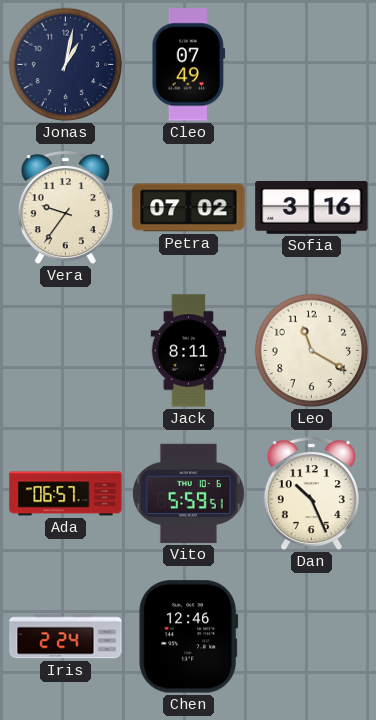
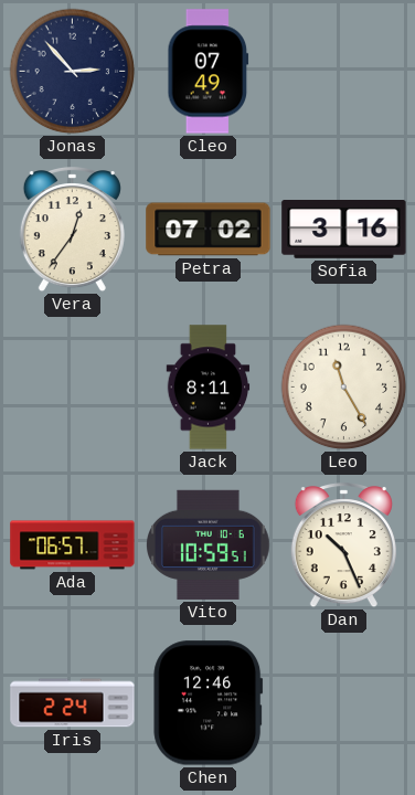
Jonas: 1:02 -> 2:53
Vera: 9:36 -> 12:36
Leo: 11:20 -> 11:25
Vito: 5:59 -> 10:59
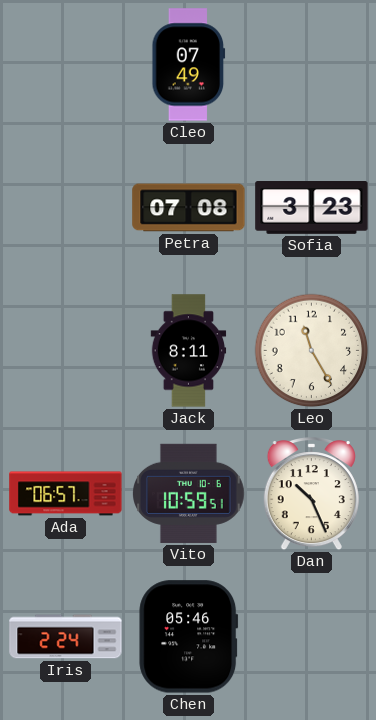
Jonas: 2:53 -> none
Vera: 12:36 -> none
Petra: 07:02 -> 07:08
Sofia: 3:16 -> 3:23
Chen: 12:46 -> 05:46
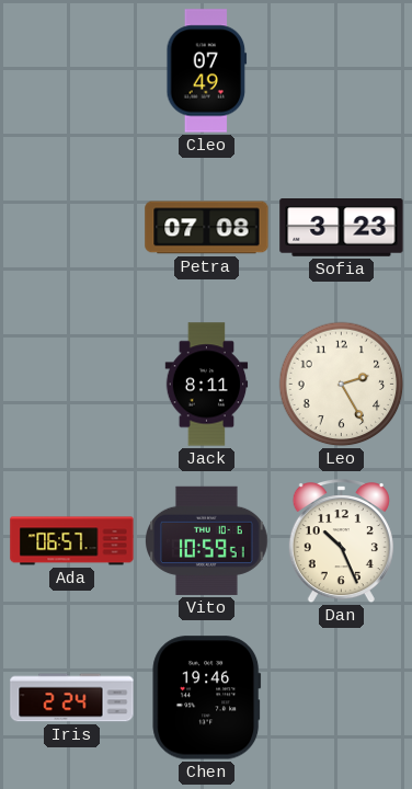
Leo: 11:25 -> 2:25
Chen: 05:46 -> 19:46
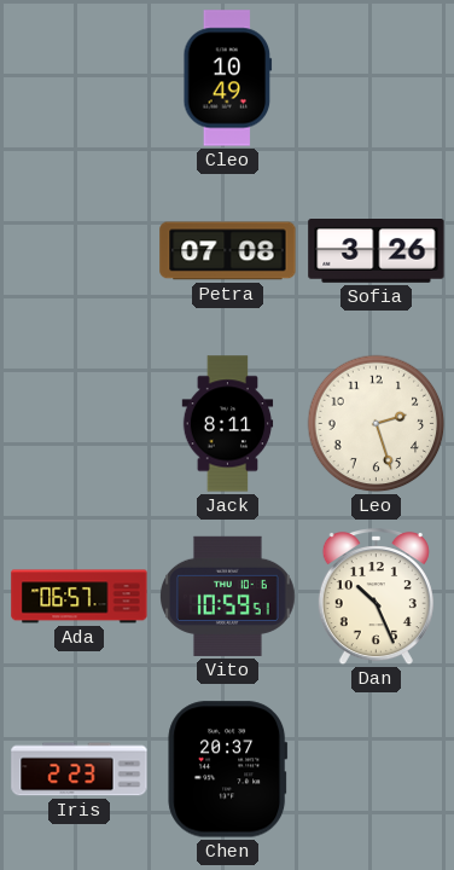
Cleo: 07:49 -> 10:49
Sofia: 3:23 -> 3:26
Leo: 2:25 -> 2:27
Iris: 2:24 -> 2:23
Chen: 19:46 -> 20:37
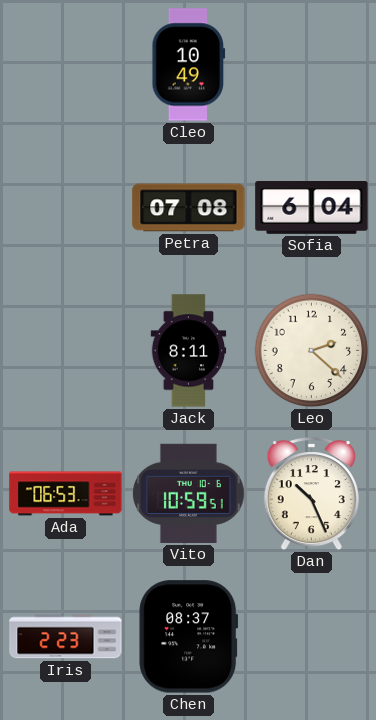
Sofia: 3:26 -> 6:04
Leo: 2:27 -> 2:22
Ada: 06:57 -> 06:53
Chen: 20:37 -> 08:37
